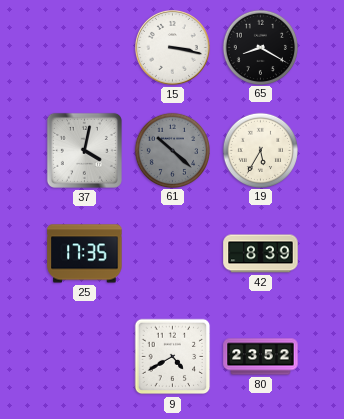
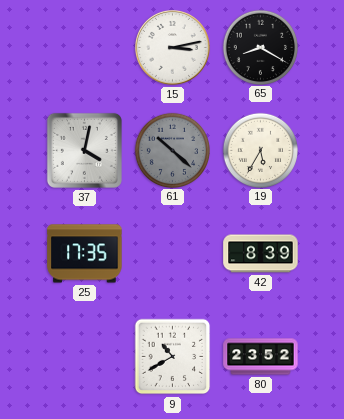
15: 3:17 -> 3:13
9: 4:40 -> 10:40
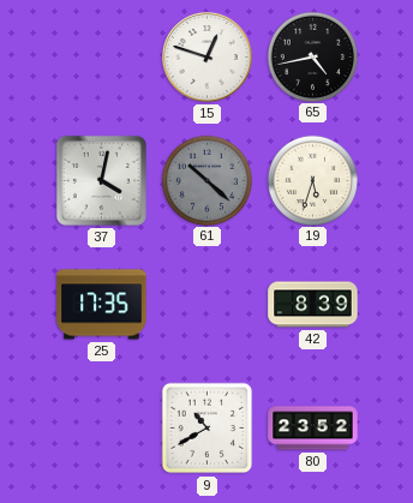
15: 3:13 -> 12:48
65: 8:20 -> 4:43
19: 5:35 -> 5:33
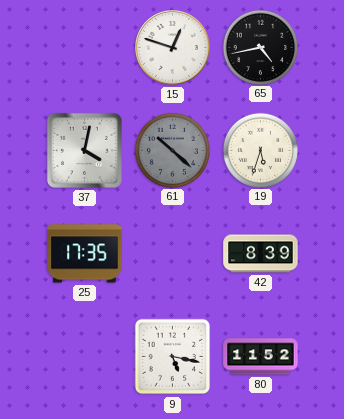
9: 10:40 -> 5:17
80: 23:52 -> 11:52
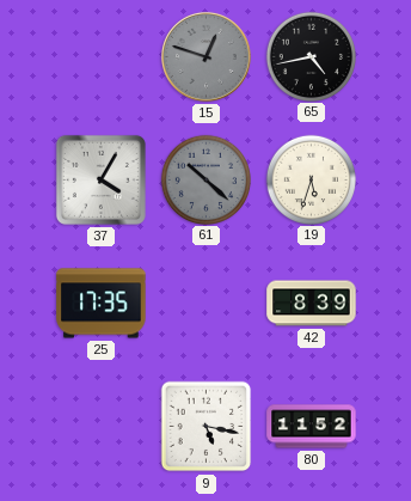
15 dial: white -> grey
37: 4:02 -> 4:05
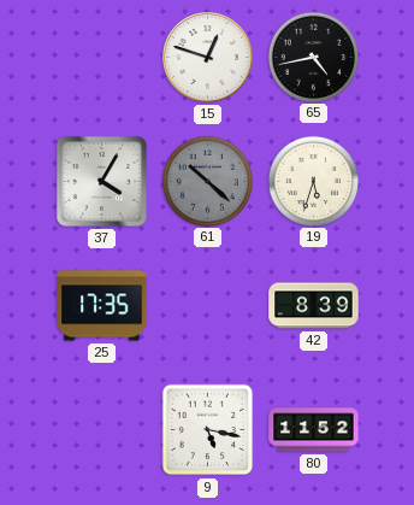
15 dial: grey -> white
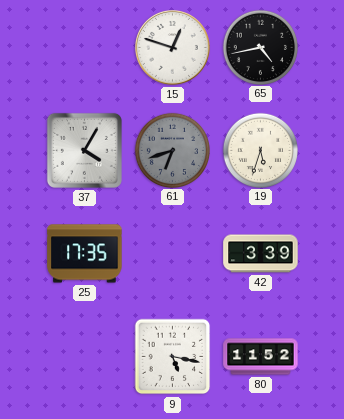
61: 10:22 -> 6:42
42: 8:39 -> 3:39
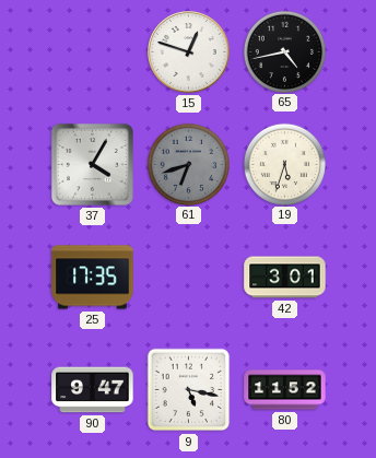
42: 3:39 -> 3:01
90: none -> 9:47
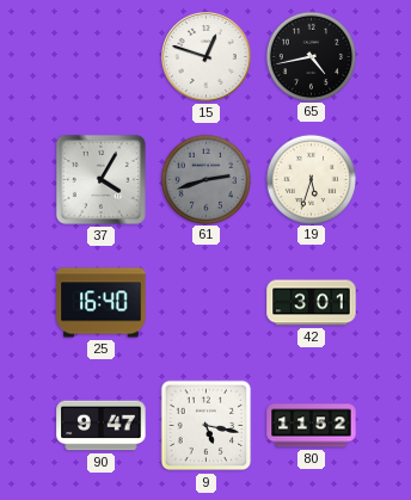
61: 6:42 -> 2:42
25: 17:35 -> 16:40
